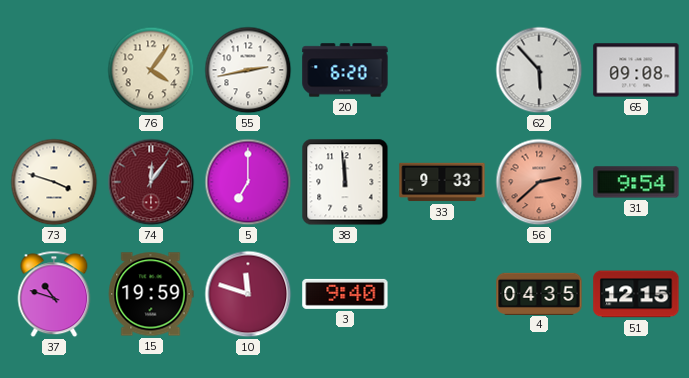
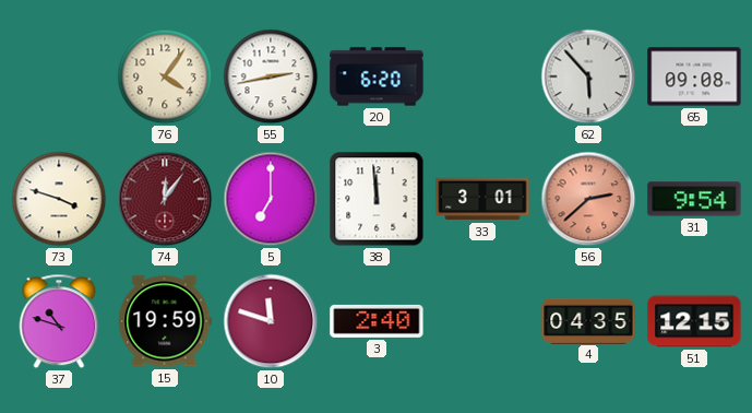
33: 9:33 -> 3:01
3: 9:40 -> 2:40
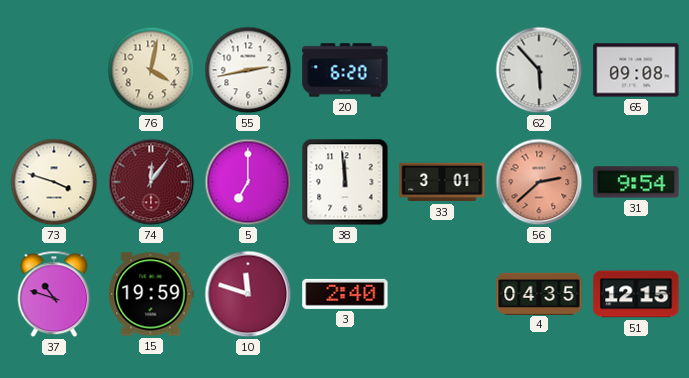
76: 4:06 -> 4:02
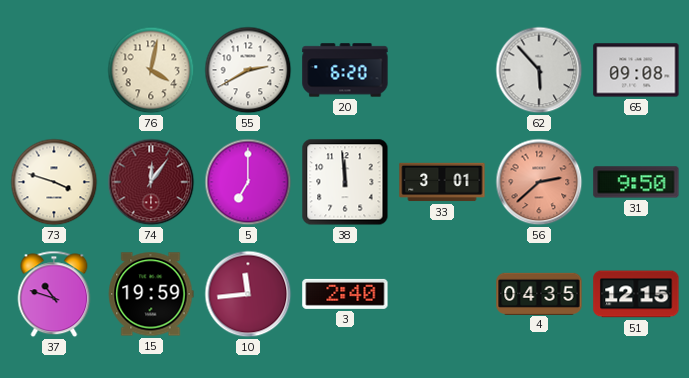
55: 2:43 -> 2:40
31: 9:54 -> 9:50
10: 11:48 -> 11:44
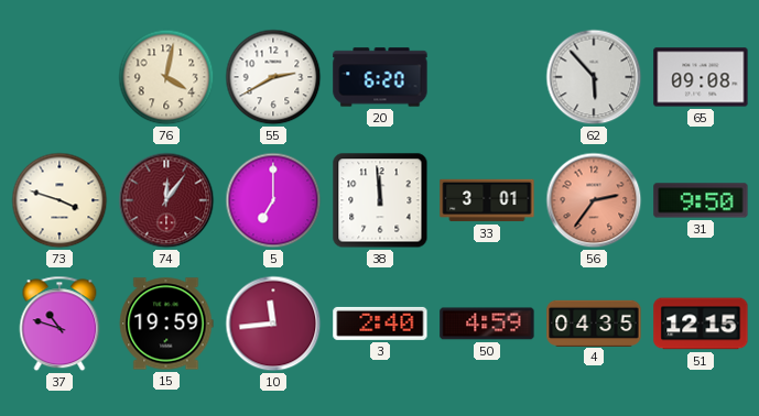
56: 2:38 -> 2:36
50: none -> 4:59
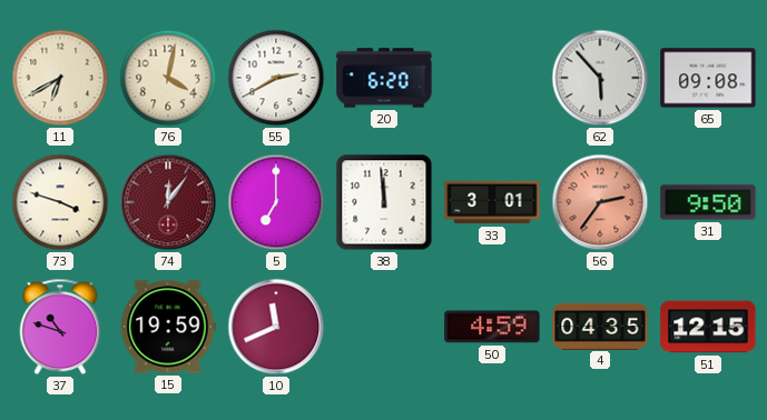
11: none -> 6:40
10: 11:44 -> 11:41
3: 2:40 -> none
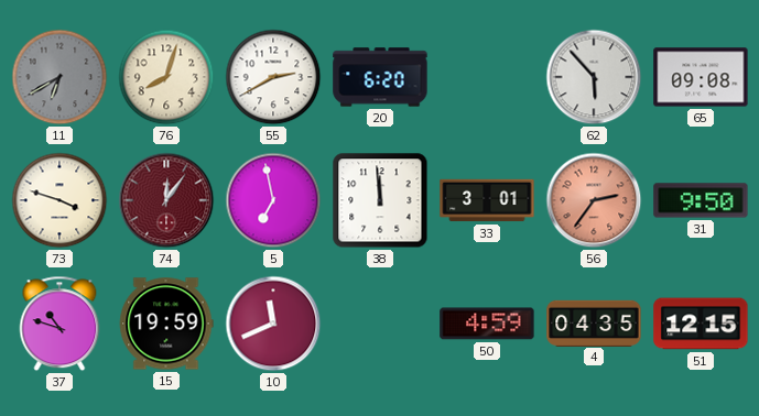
11 dial: cream -> grey
76: 4:02 -> 8:03
5: 7:00 -> 6:58
